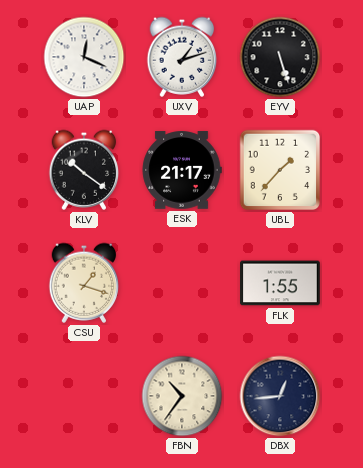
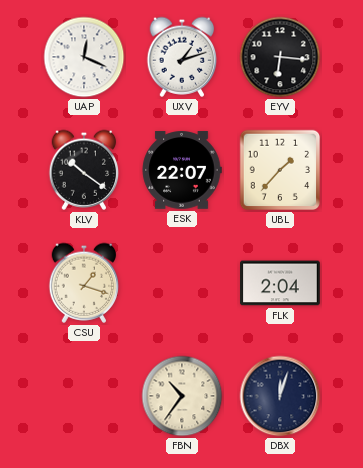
EYV: 5:27 -> 6:16
ESK: 21:17 -> 22:07
FLK: 1:55 -> 2:04
DBX: 12:44 -> 12:03
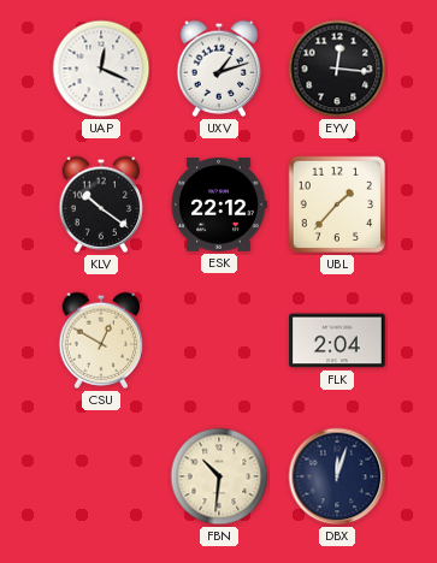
EYV: 6:16 -> 12:16
ESK: 22:07 -> 22:12
CSU: 1:18 -> 12:50
FBN: 10:36 -> 10:31
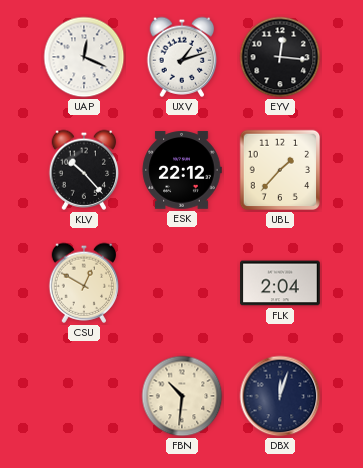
KLV: 10:21 -> 10:23
